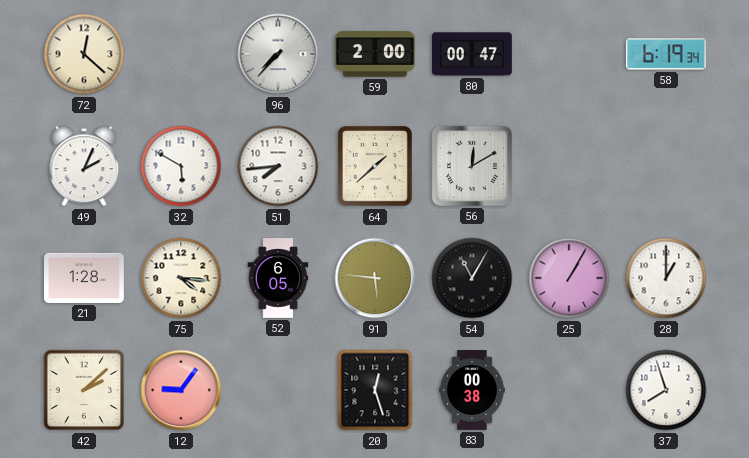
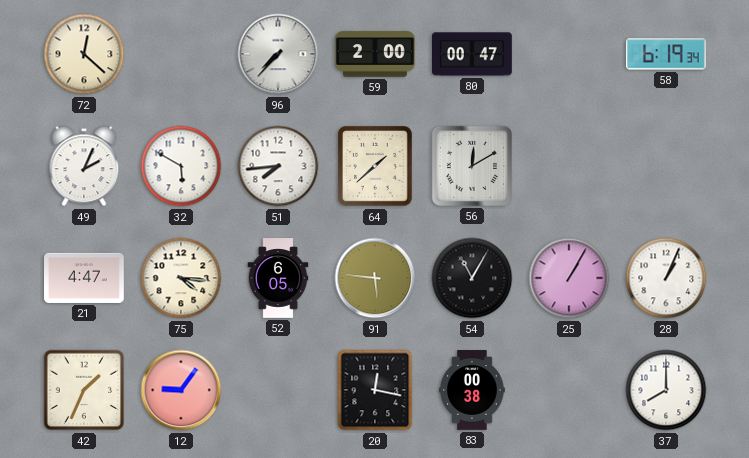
21: 1:28 -> 4:47
28: 1:00 -> 1:04
42: 2:08 -> 1:34
20: 12:27 -> 12:17
37: 7:57 -> 8:00
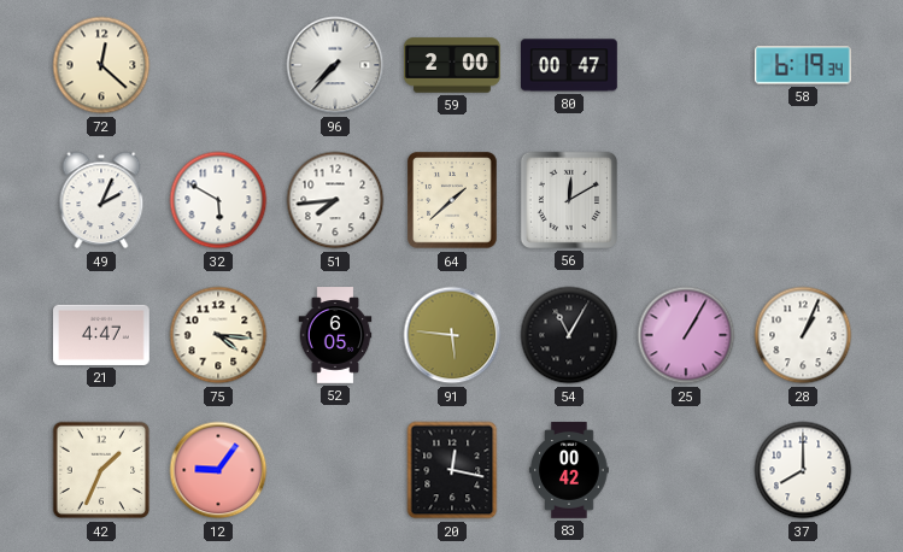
83: 00:38 -> 00:42
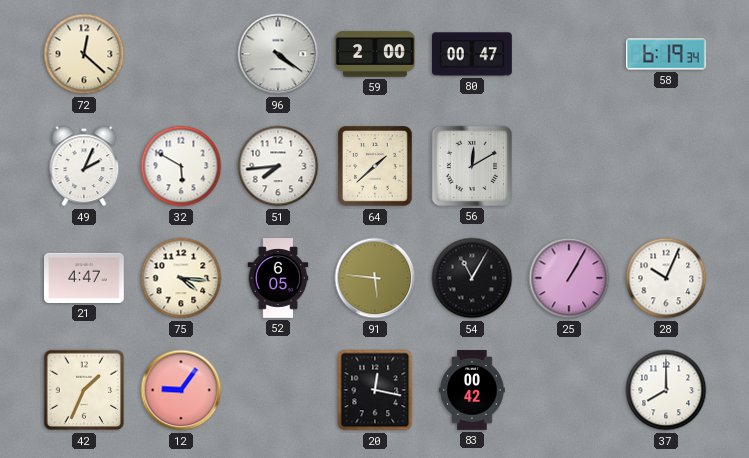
96: 7:37 -> 4:21
28: 1:04 -> 10:04
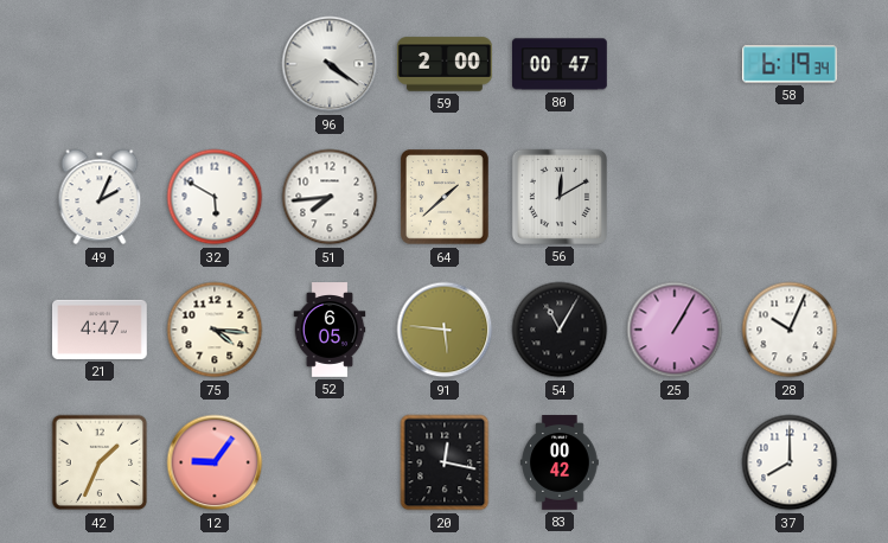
72: 12:22 -> none
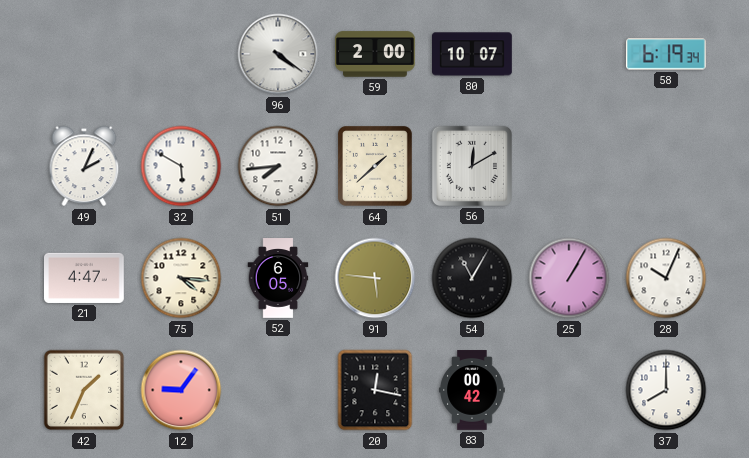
80: 00:47 -> 10:07
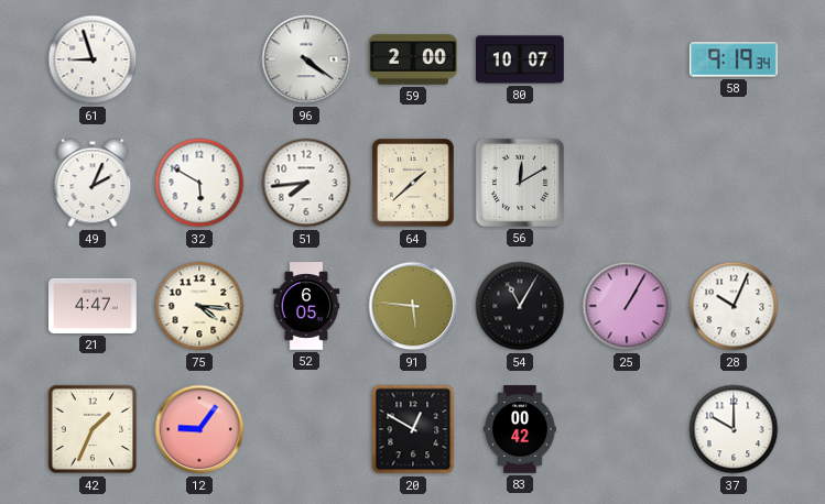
61: none -> 8:57
58: 6:19 -> 9:19
20: 12:17 -> 12:50
37: 8:00 -> 10:00
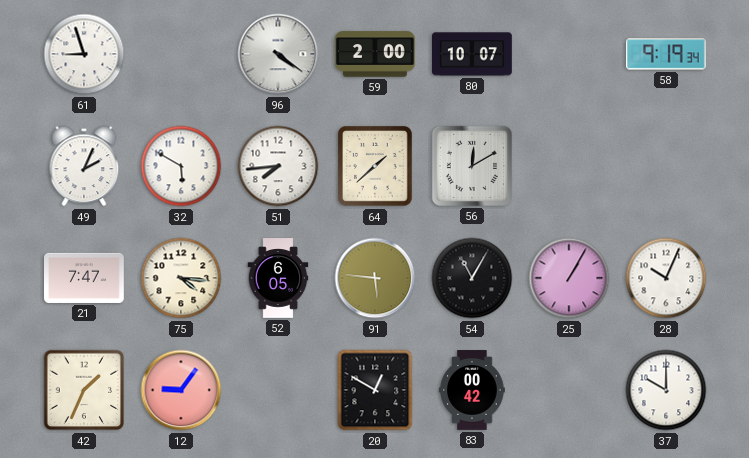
21: 4:47 -> 7:47
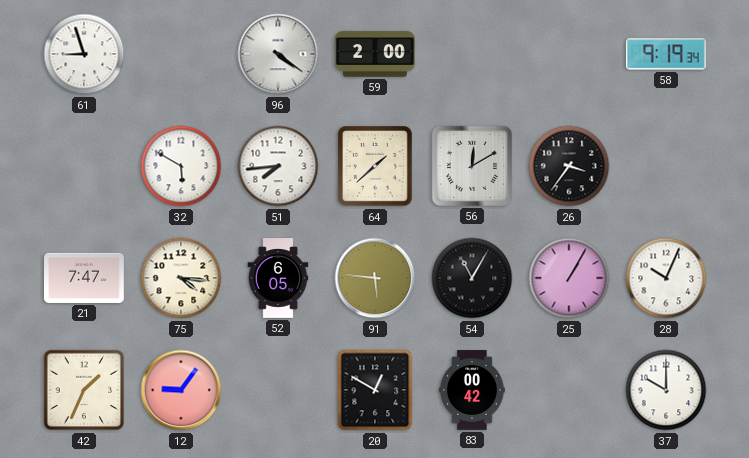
80: 10:07 -> none
49: 2:04 -> none
26: none -> 3:36
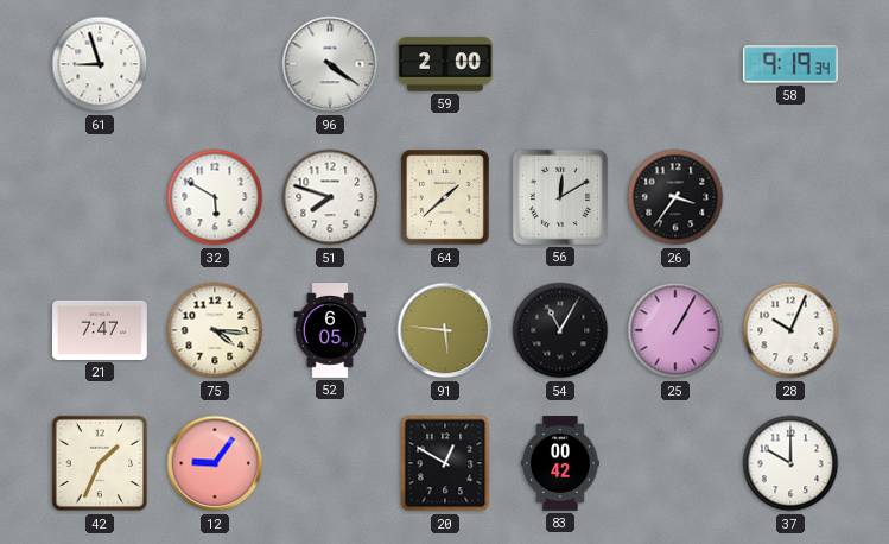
51: 7:44 -> 7:48
